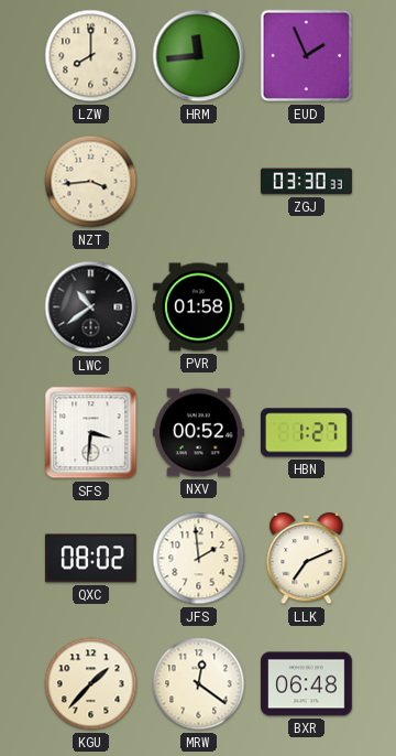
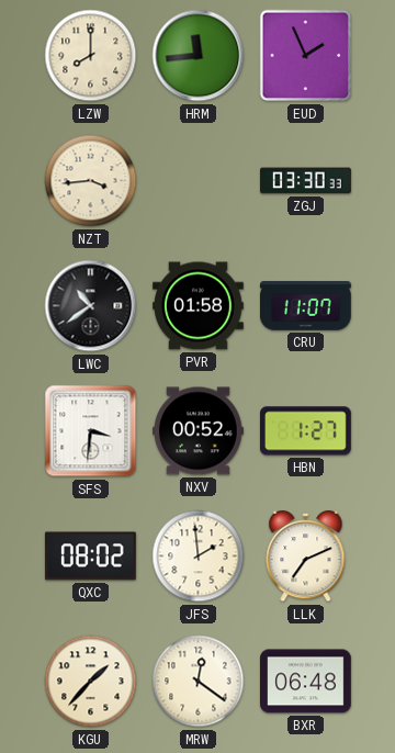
CRU: none -> 11:07
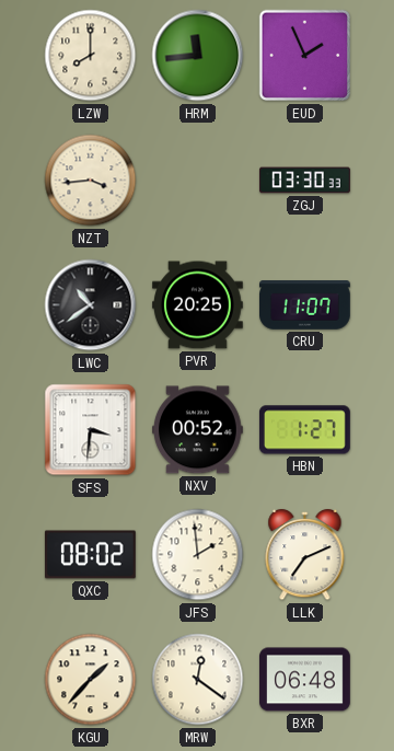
PVR: 01:58 -> 20:25
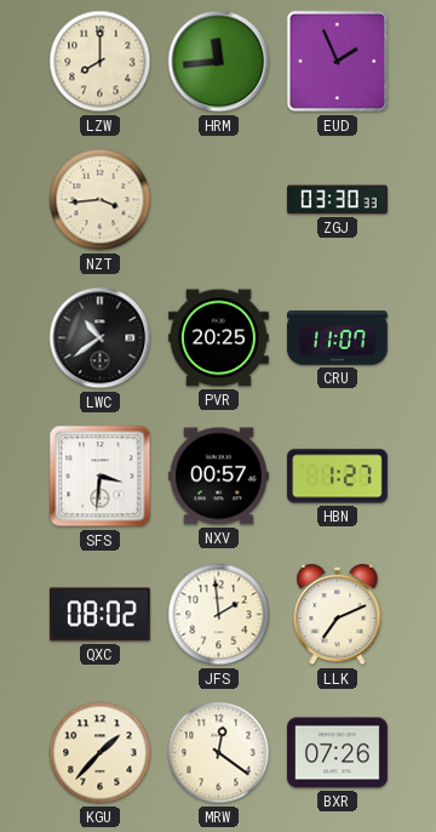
NXV: 00:52 -> 00:57
BXR: 06:48 -> 07:26
